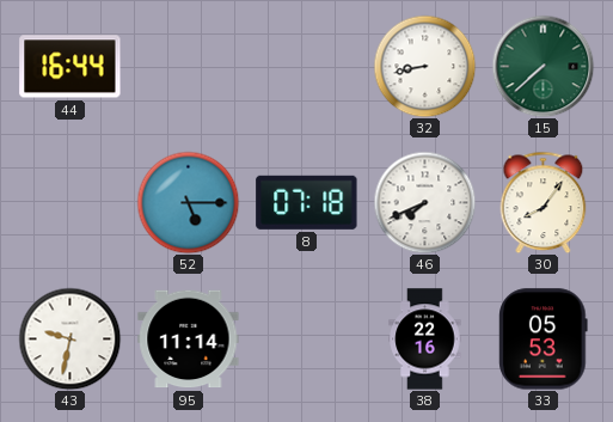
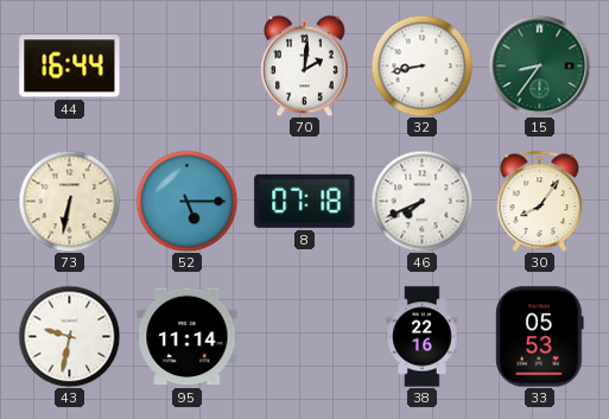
70: none -> 2:01
15: 7:38 -> 8:36
73: none -> 6:32
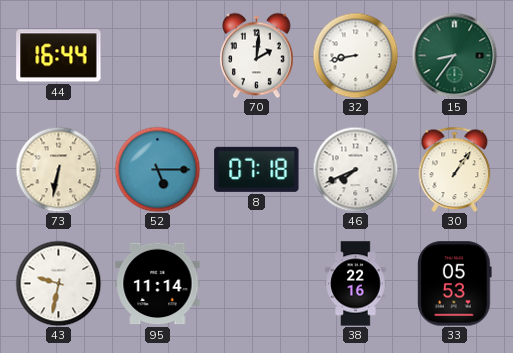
30: 8:06 -> 1:06
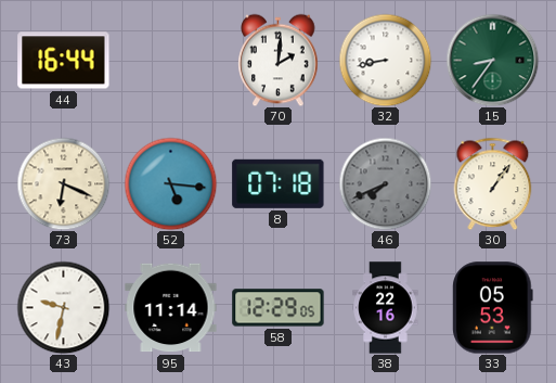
73: 6:32 -> 6:19
52: 5:15 -> 5:16
46 dial: white -> grey
58: none -> 12:29
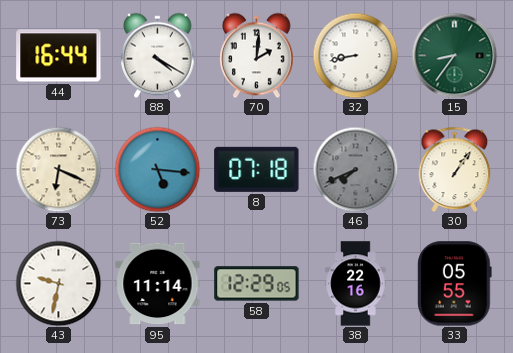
88: none -> 4:20
33: 05:53 -> 05:55
